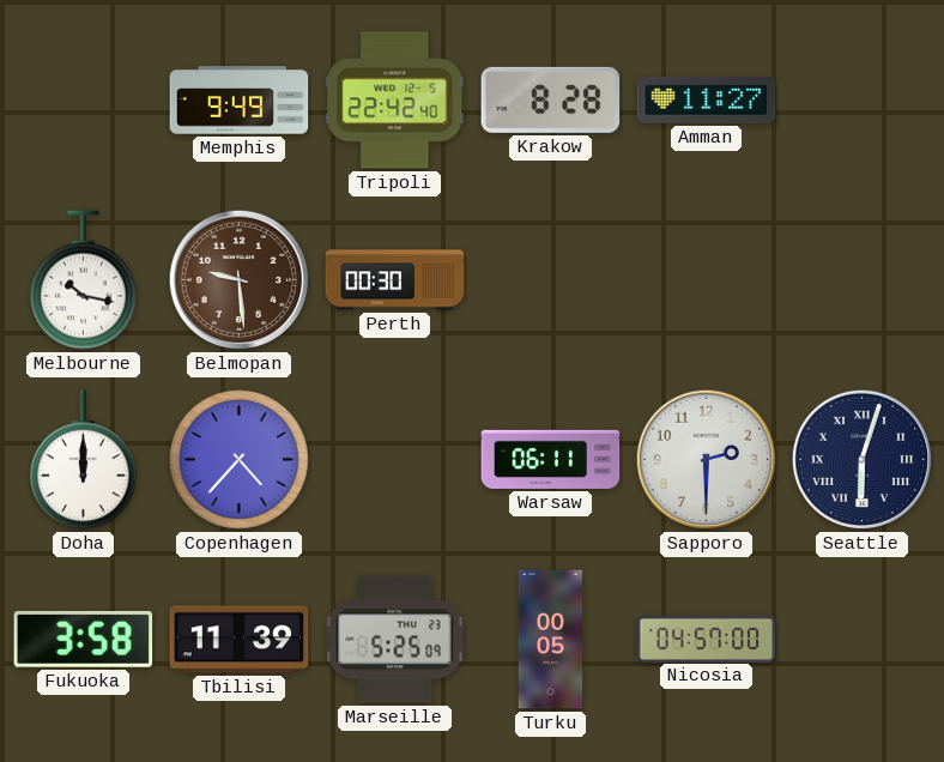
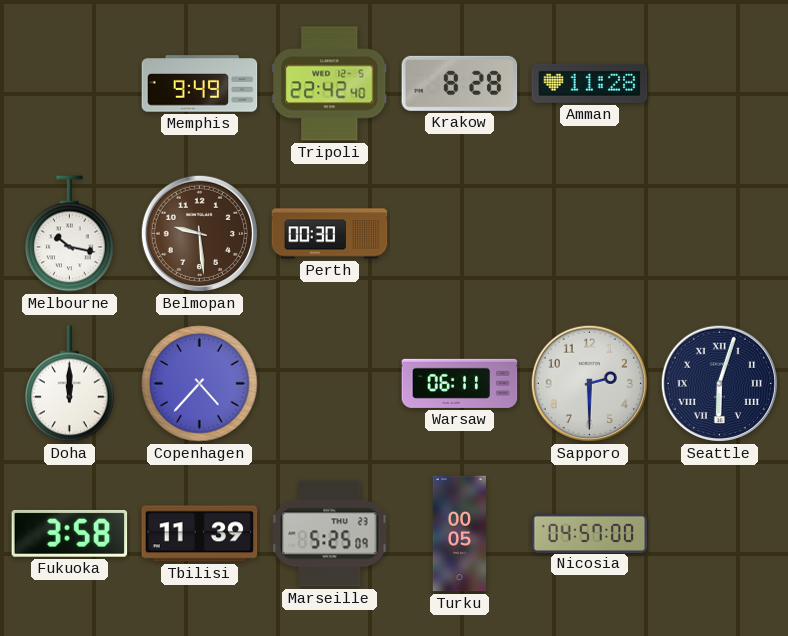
Amman: 11:27 -> 11:28
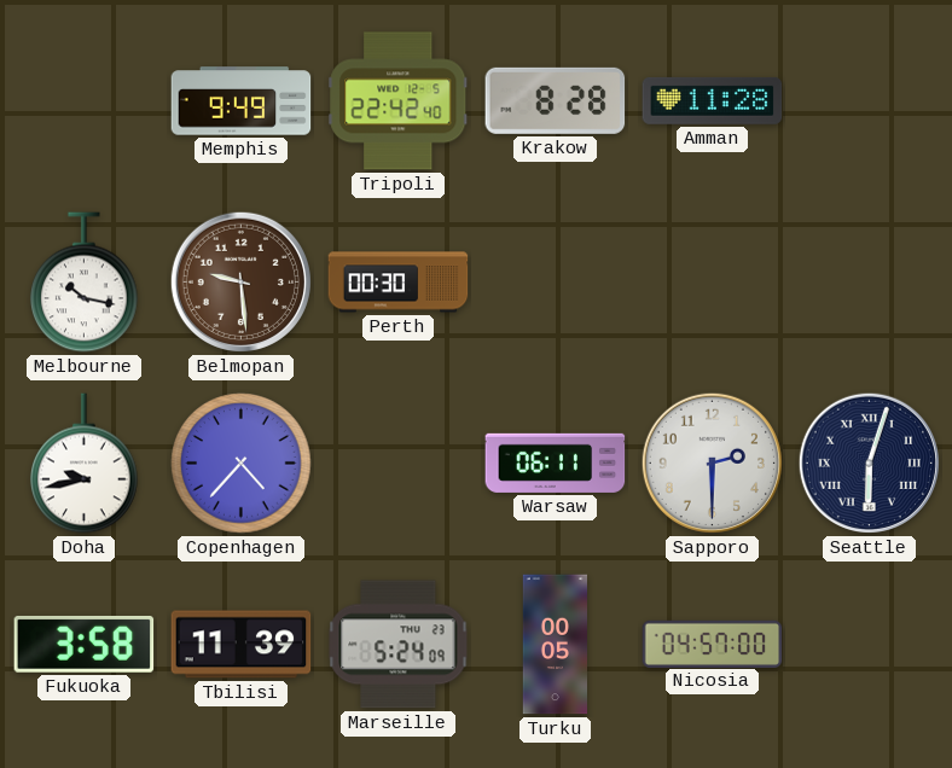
Doha: 12:00 -> 9:43
Marseille: 5:25 -> 5:24
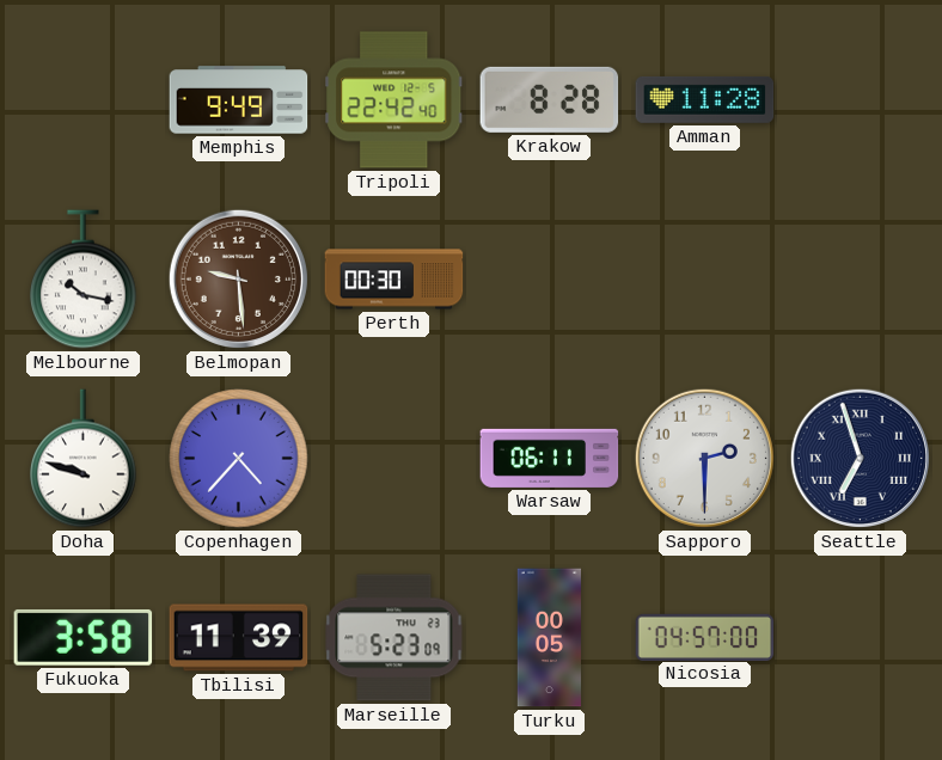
Doha: 9:43 -> 9:48
Seattle: 6:03 -> 6:57
Marseille: 5:24 -> 5:23
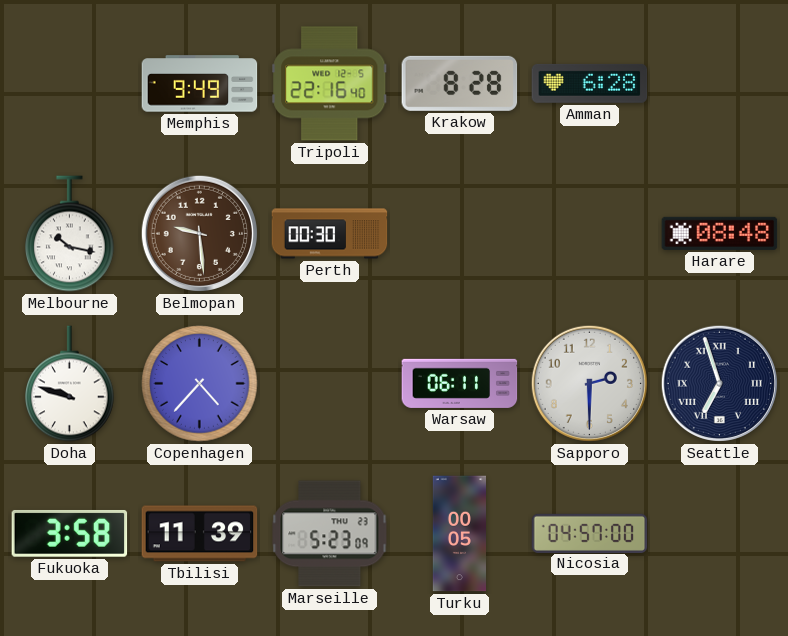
Tripoli: 22:42 -> 22:16
Amman: 11:28 -> 6:28
Harare: none -> 08:48
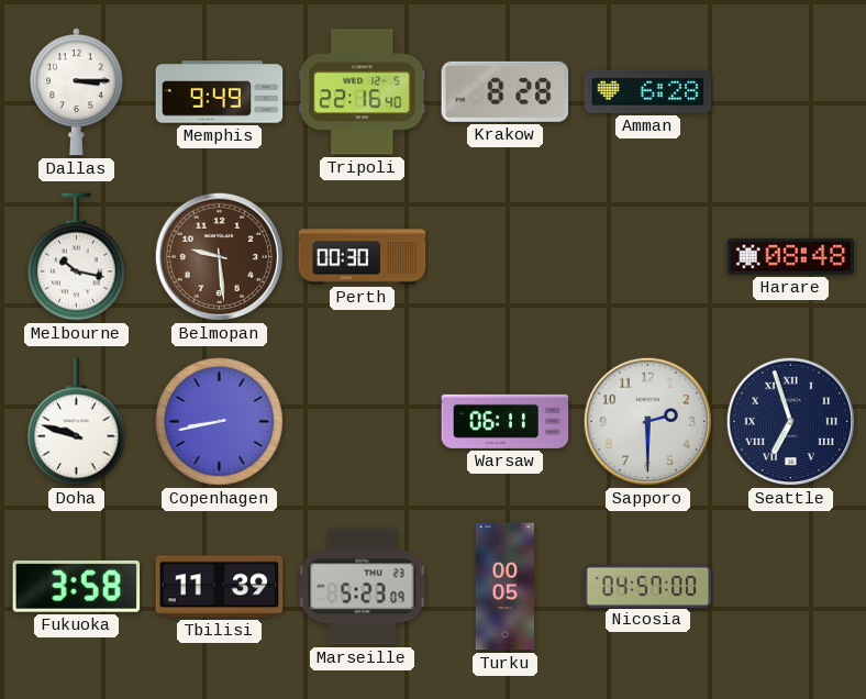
Dallas: none -> 3:15
Copenhagen: 4:37 -> 8:43
